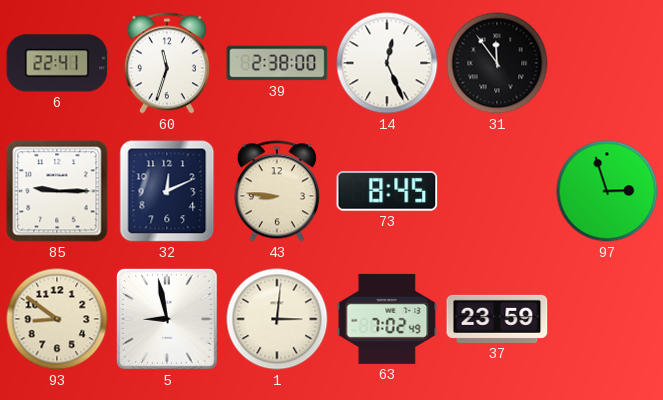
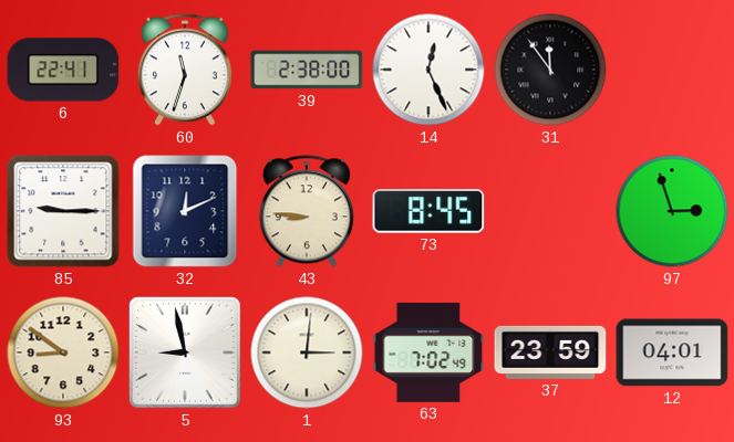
12: none -> 04:01
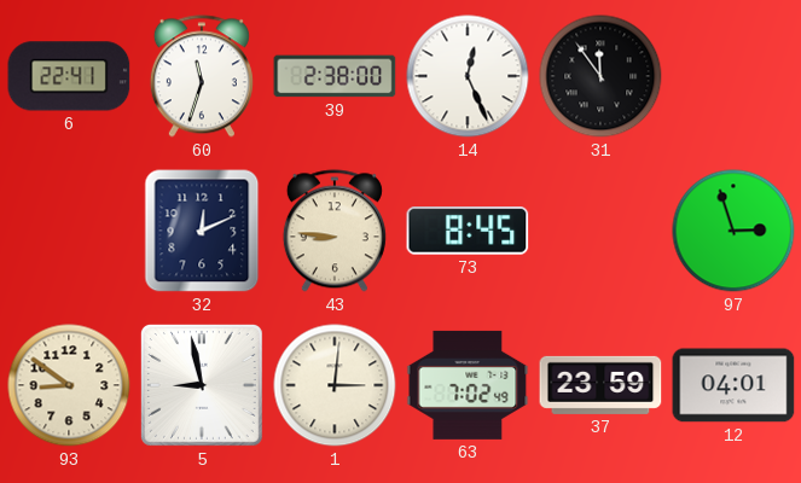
85: 9:15 -> none
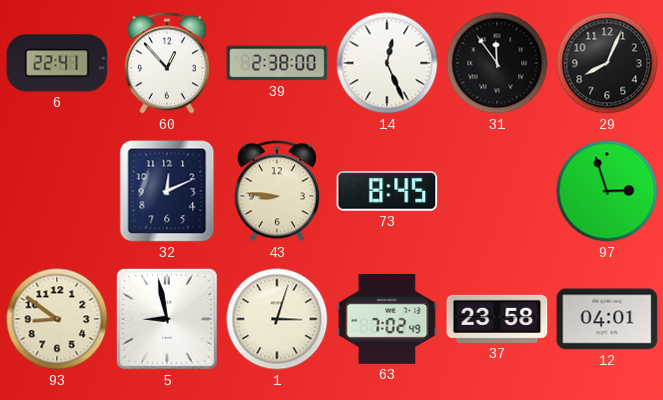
60: 11:33 -> 12:53
29: none -> 8:04
1: 3:01 -> 3:03
37: 23:59 -> 23:58
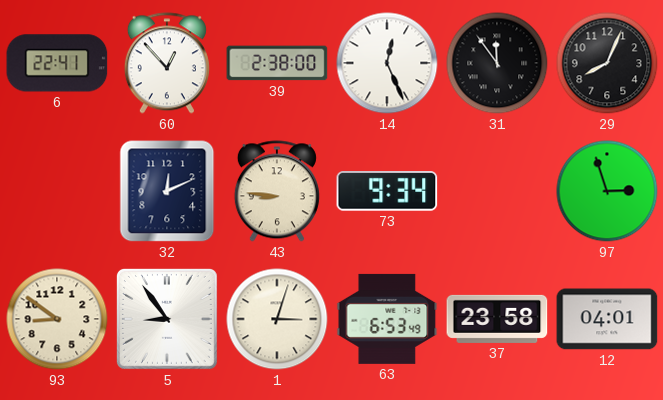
73: 8:45 -> 9:34
5: 8:58 -> 8:54
63: 7:02 -> 6:53
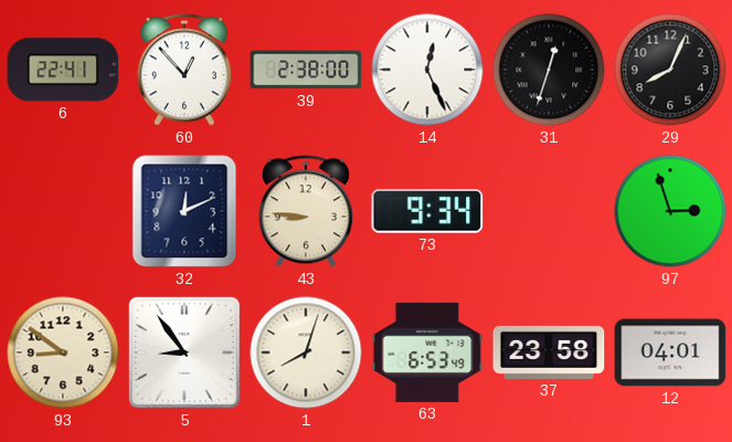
31: 11:54 -> 12:33
1: 3:03 -> 8:03
